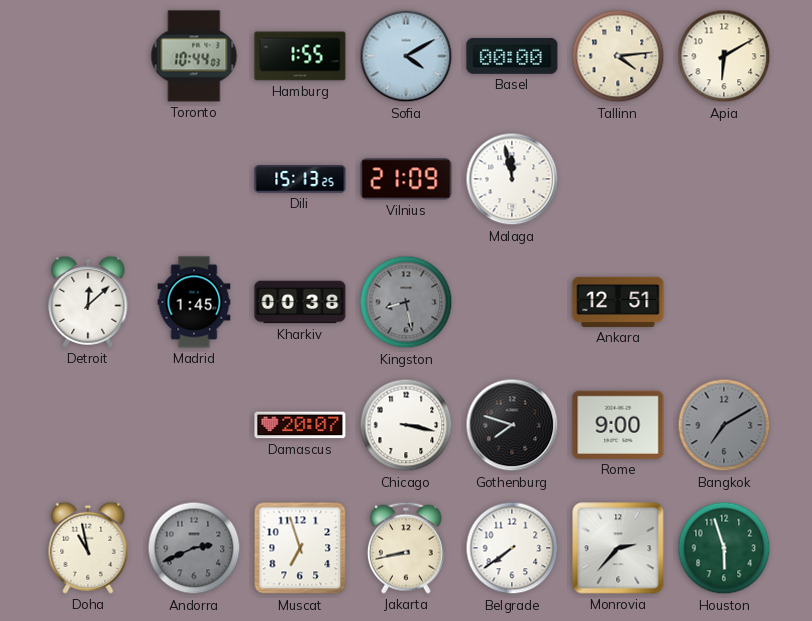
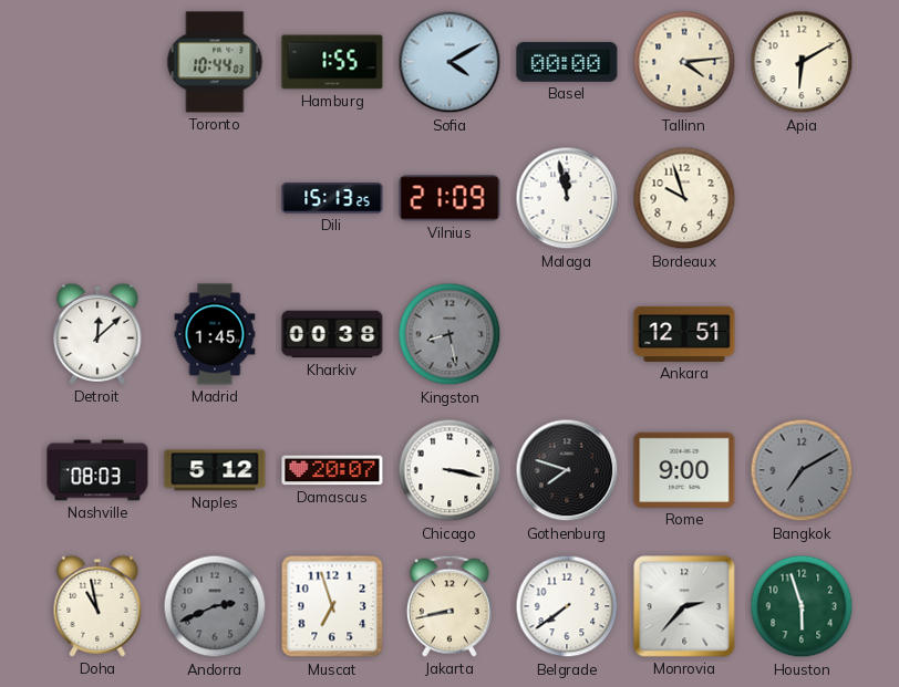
Bordeaux: none -> 9:57
Nashville: none -> 08:03
Naples: none -> 5:12
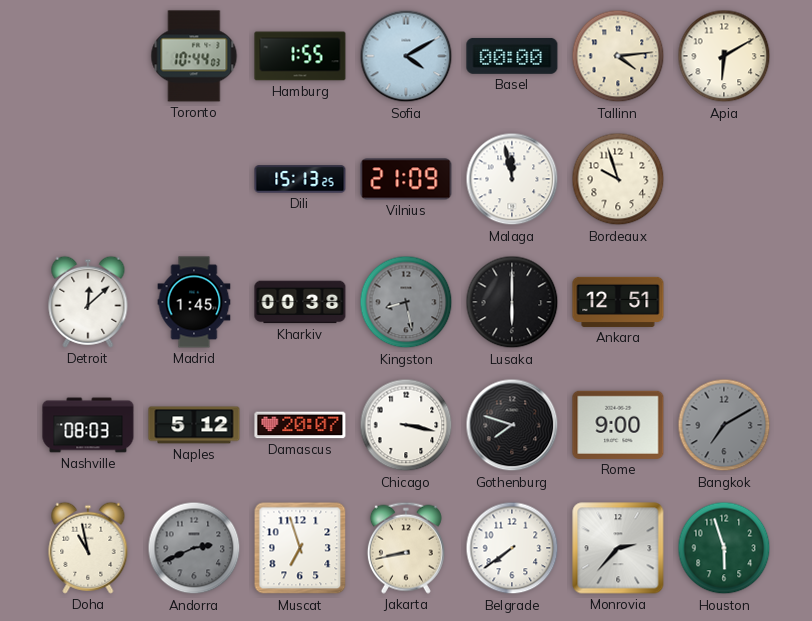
Lusaka: none -> 6:00
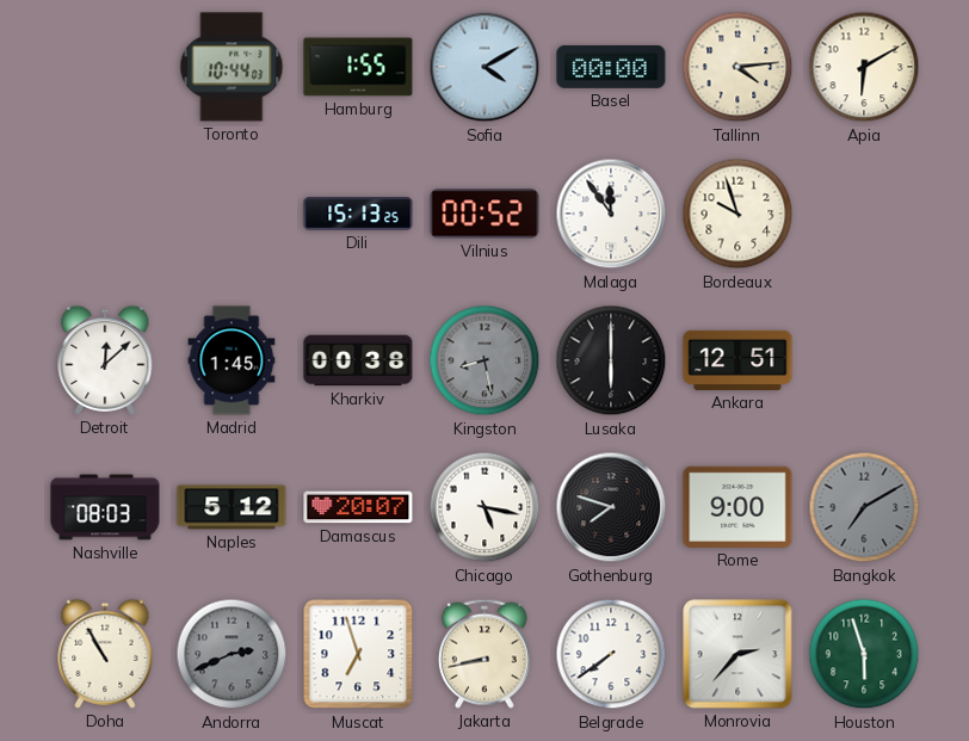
Vilnius: 21:09 -> 00:52
Malaga: 11:58 -> 11:54
Chicago: 3:17 -> 5:17
Doha: 10:58 -> 10:55
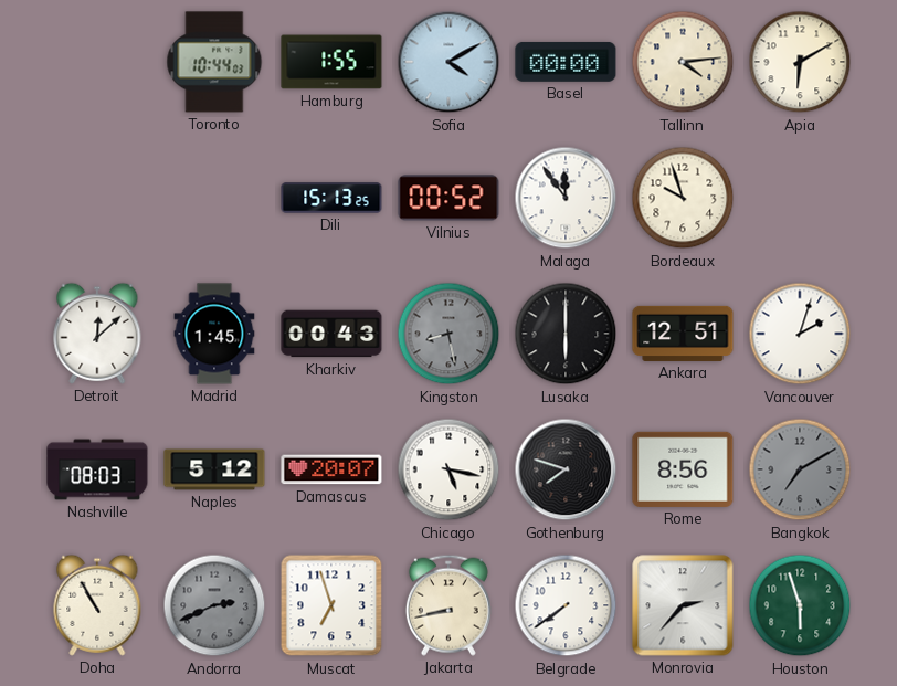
Kharkiv: 00:38 -> 00:43
Vancouver: none -> 2:03
Rome: 9:00 -> 8:56
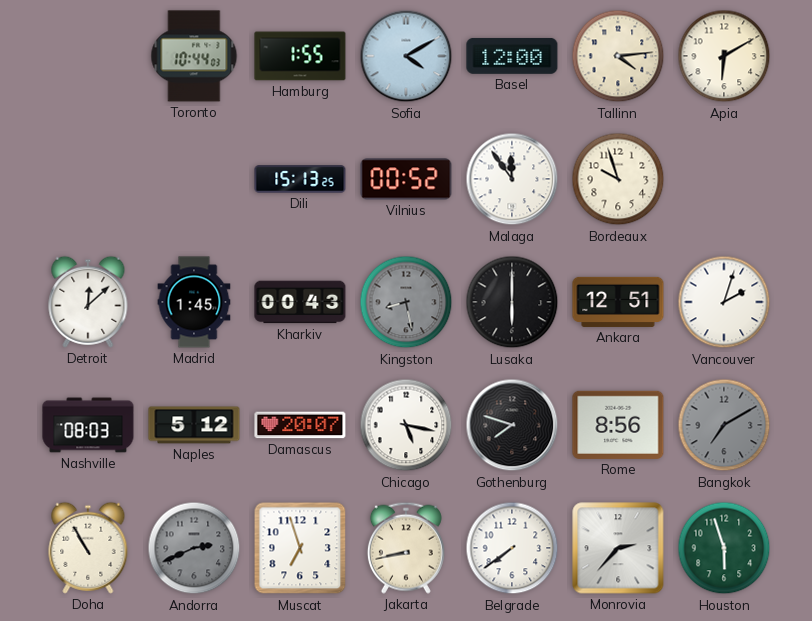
Basel: 00:00 -> 12:00
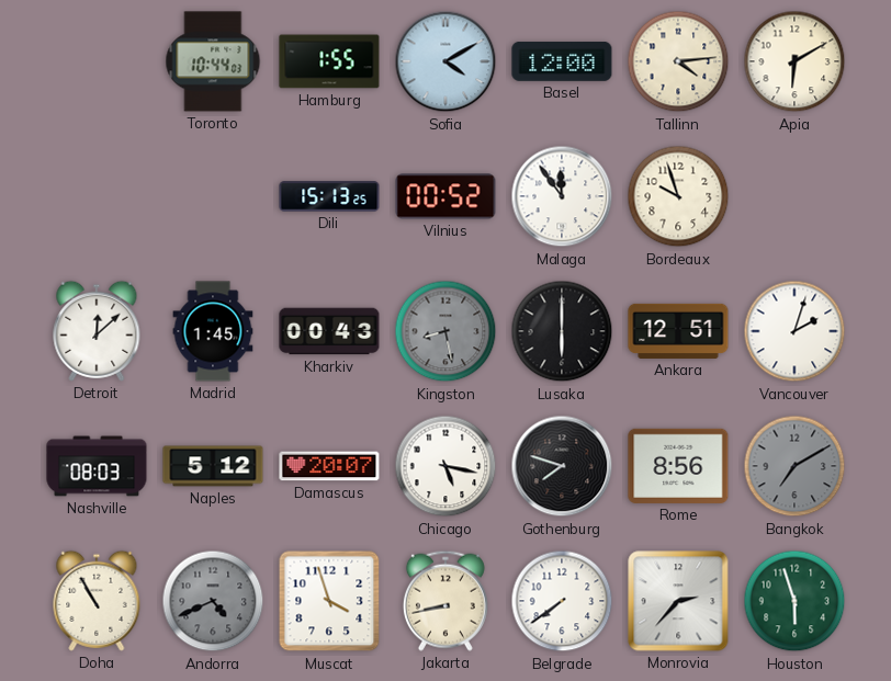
Andorra: 2:41 -> 4:41
Muscat: 6:57 -> 3:57
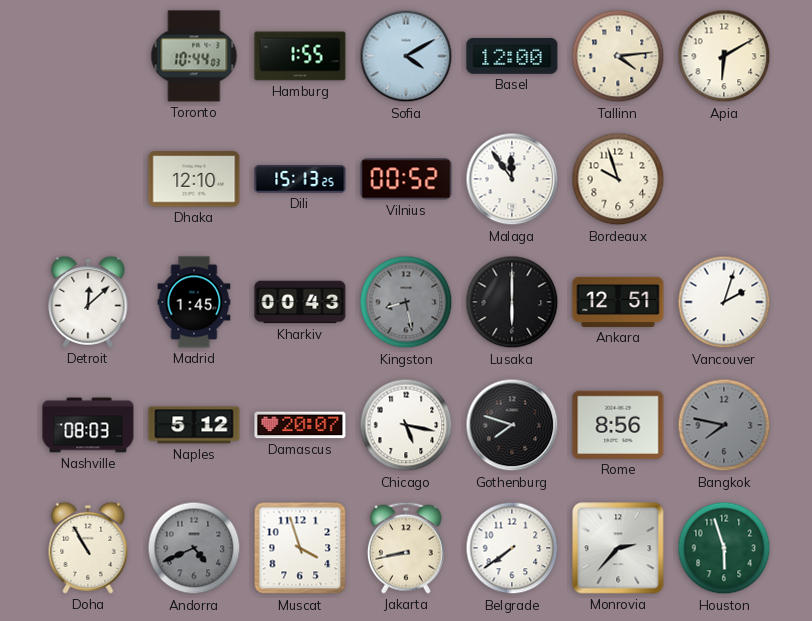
Dhaka: none -> 12:10
Bangkok: 7:10 -> 7:47
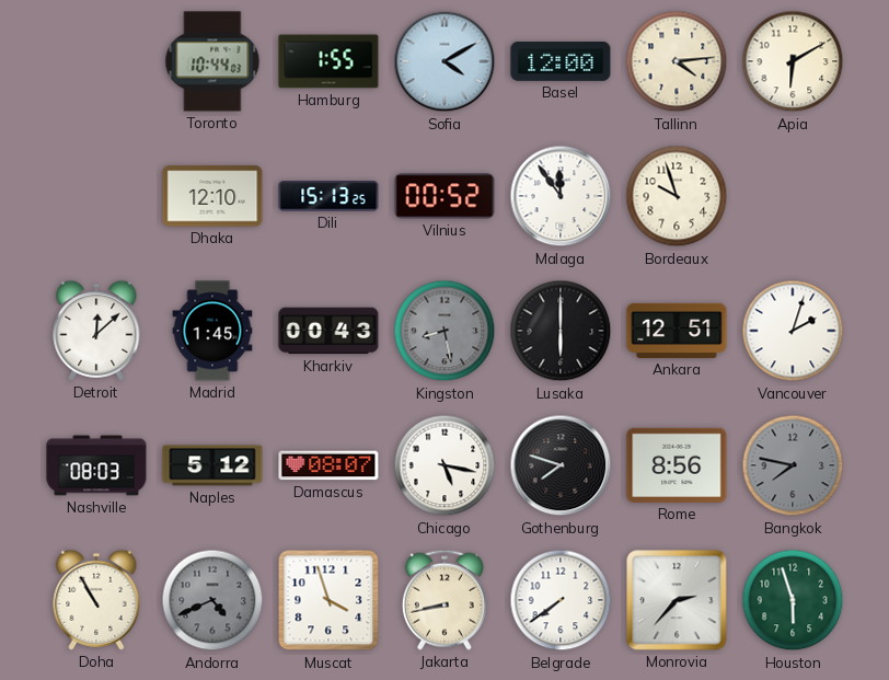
Damascus: 20:07 -> 08:07
